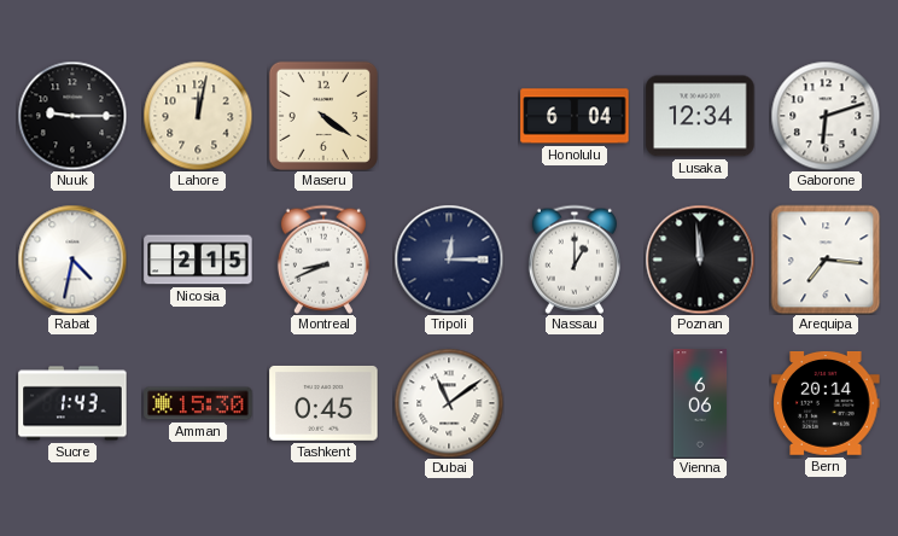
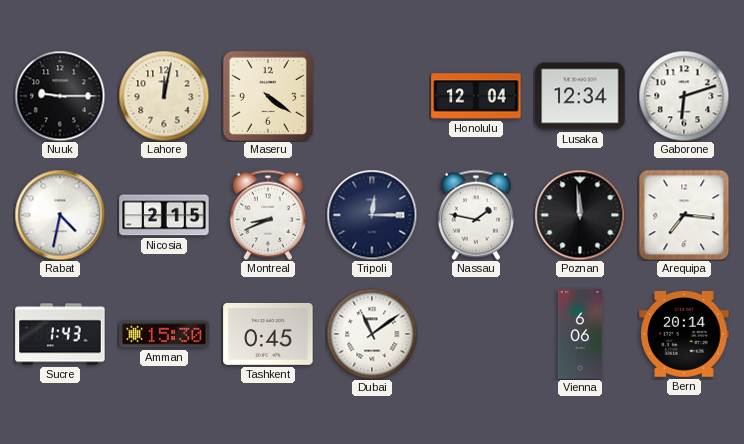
Honolulu: 6:04 -> 12:04
Nassau: 1:00 -> 1:47
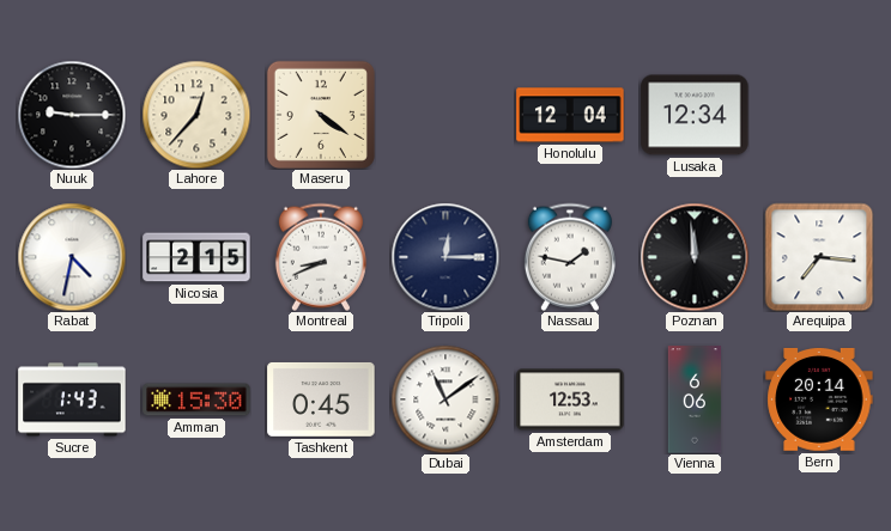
Lahore: 12:02 -> 12:37
Gaborone: 6:12 -> none
Amsterdam: none -> 12:53
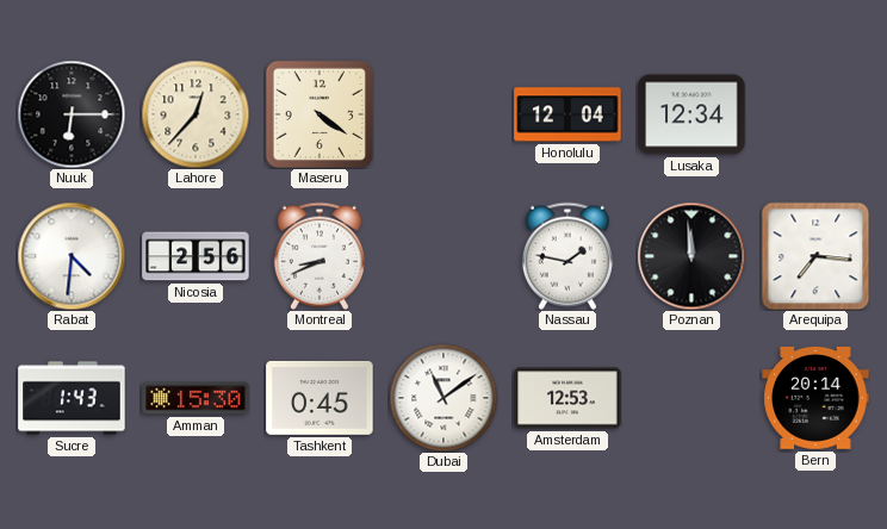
Nuuk: 9:15 -> 6:15
Rabat: 4:32 -> 4:31
Nicosia: 2:15 -> 2:56
Tripoli: 12:15 -> none
Vienna: 6:06 -> none
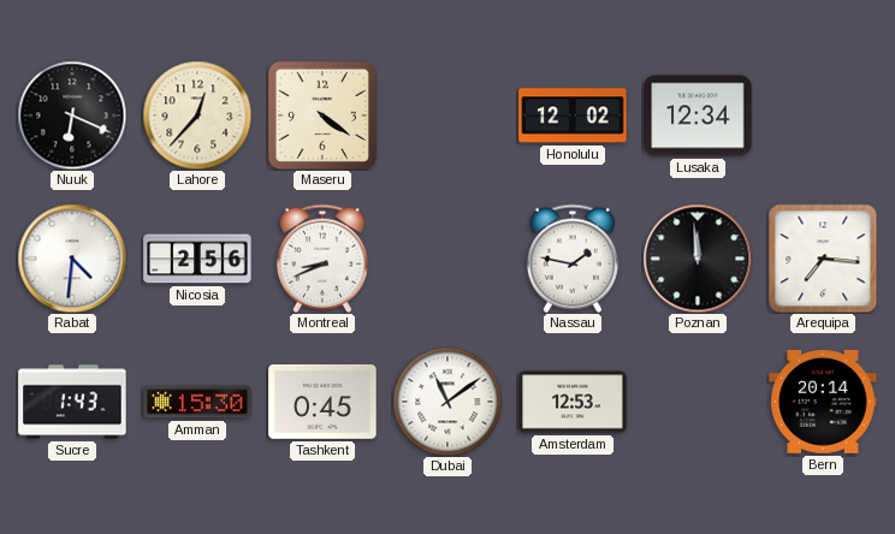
Nuuk: 6:15 -> 6:19
Honolulu: 12:04 -> 12:02
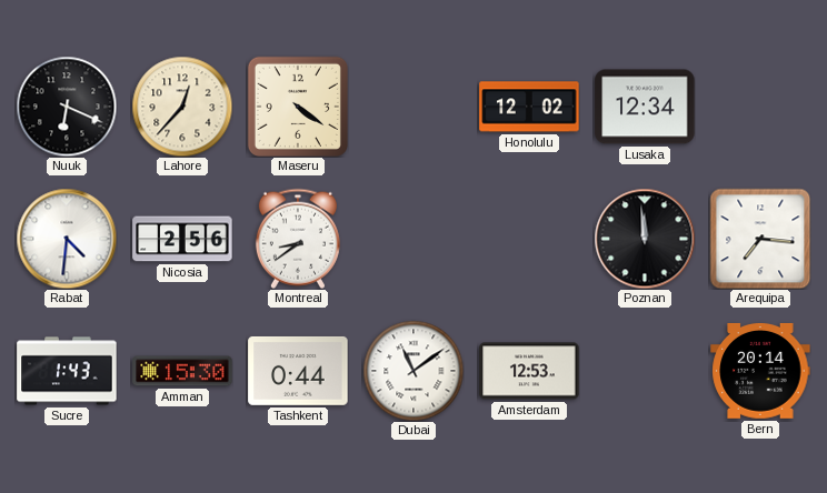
Montreal: 8:41 -> 8:39
Nassau: 1:47 -> none
Tashkent: 0:45 -> 0:44
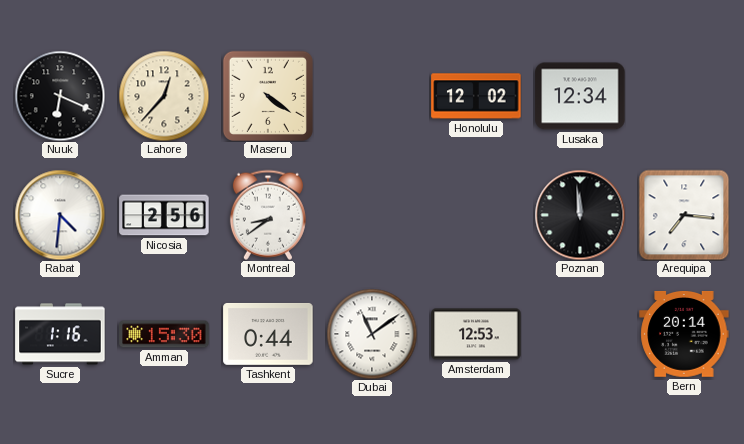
Sucre: 1:43 -> 1:16
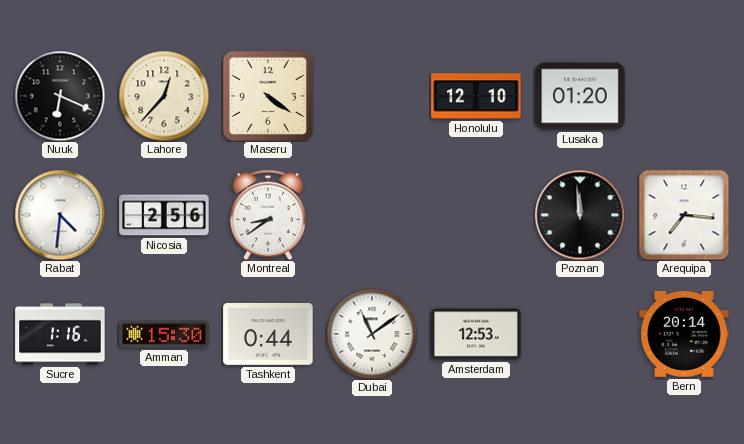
Honolulu: 12:02 -> 12:10
Lusaka: 12:34 -> 01:20
